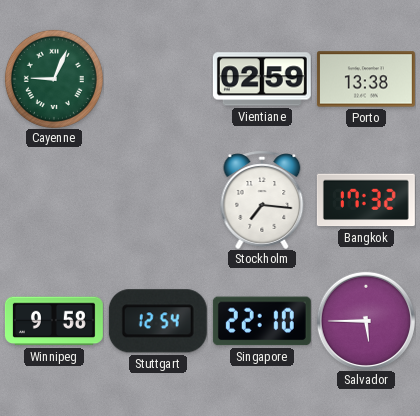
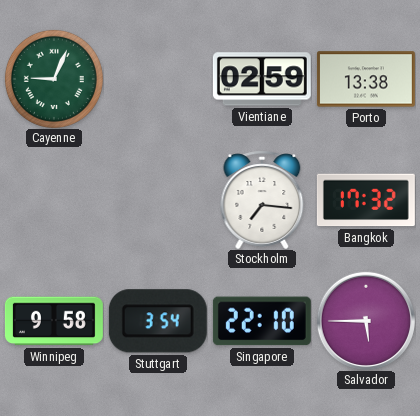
Stuttgart: 12:54 -> 3:54
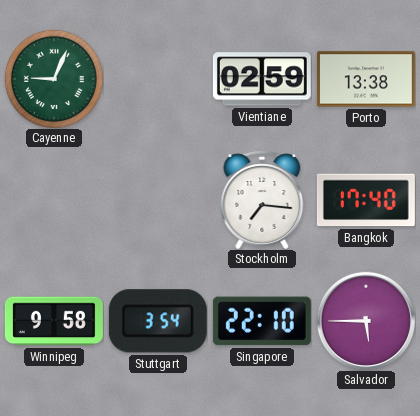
Bangkok: 17:32 -> 17:40
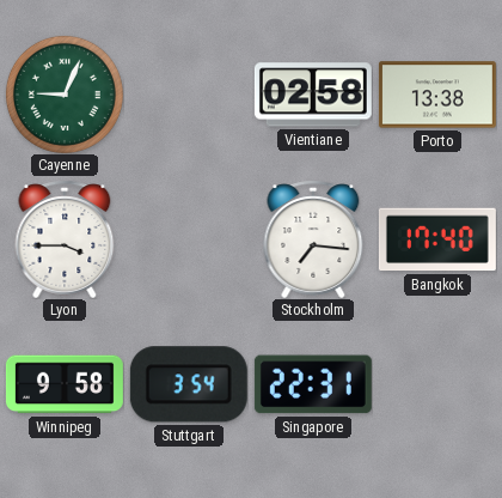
Vientiane: 02:59 -> 02:58
Lyon: none -> 3:45
Singapore: 22:10 -> 22:31
Salvador: 5:45 -> none
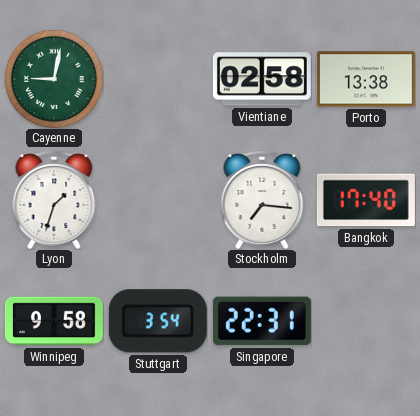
Cayenne: 9:04 -> 9:02
Lyon: 3:45 -> 1:33
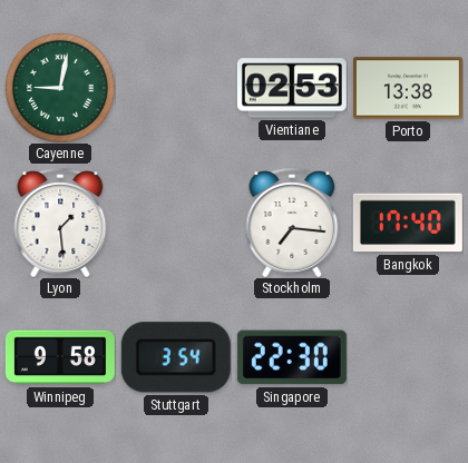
Vientiane: 02:58 -> 02:53
Lyon: 1:33 -> 1:29
Singapore: 22:31 -> 22:30
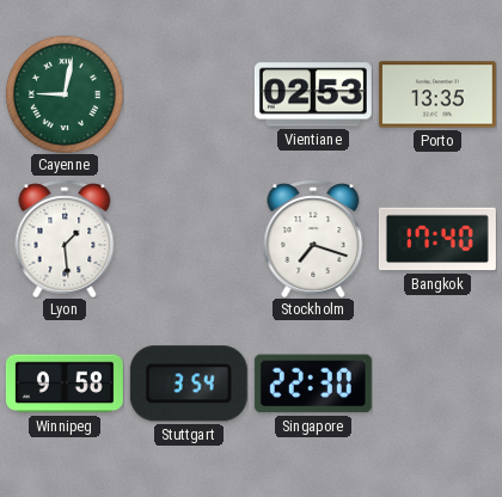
Porto: 13:38 -> 13:35
Stockholm: 7:16 -> 7:18
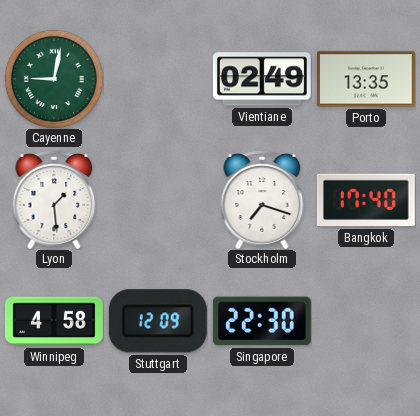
Vientiane: 02:53 -> 02:49
Winnipeg: 9:58 -> 4:58
Stuttgart: 3:54 -> 12:09
